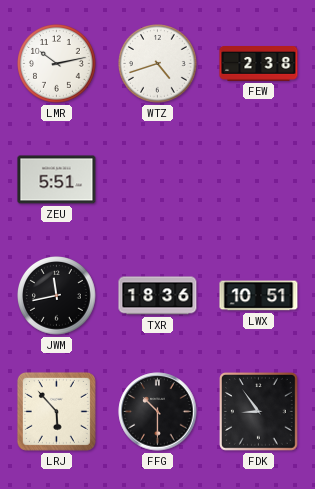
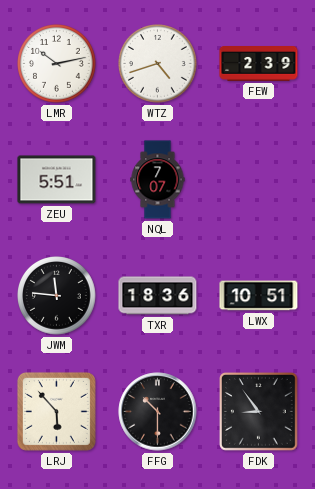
FEW: 2:38 -> 2:39
NQL: none -> 7:07
JWM: 11:43 -> 11:46
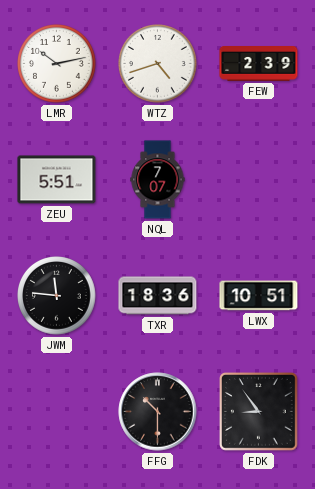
LRJ: 5:53 -> none
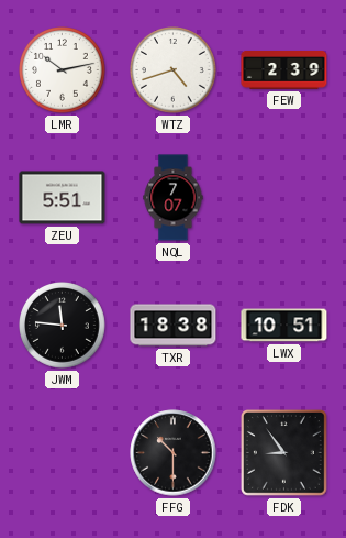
TXR: 18:36 -> 18:38
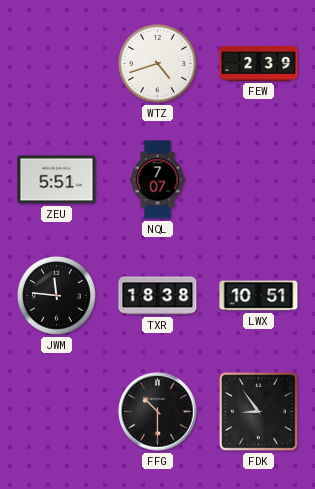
LMR: 10:13 -> none
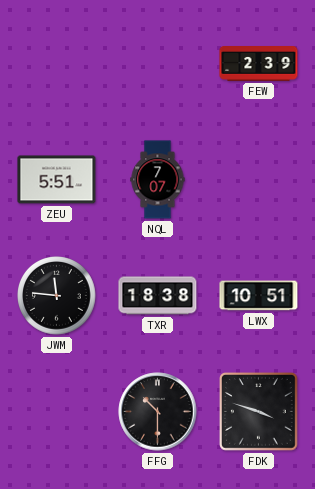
WTZ: 4:42 -> none
FDK: 8:54 -> 3:48
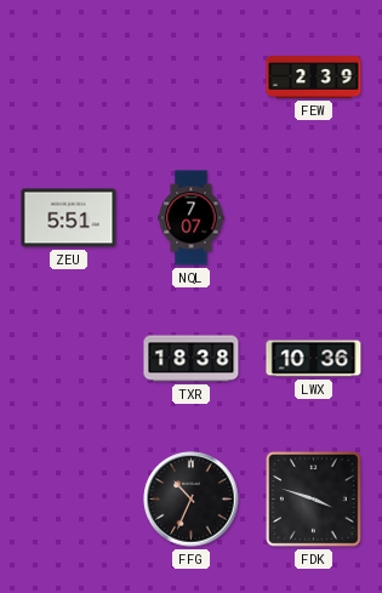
JWM: 11:46 -> none
LWX: 10:51 -> 10:36
FFG: 10:30 -> 10:34
